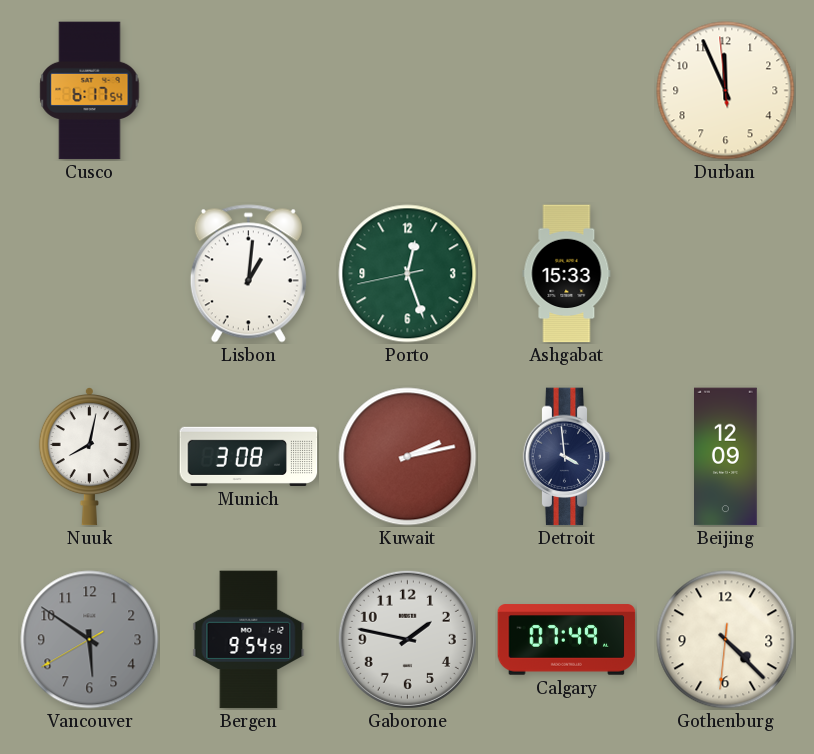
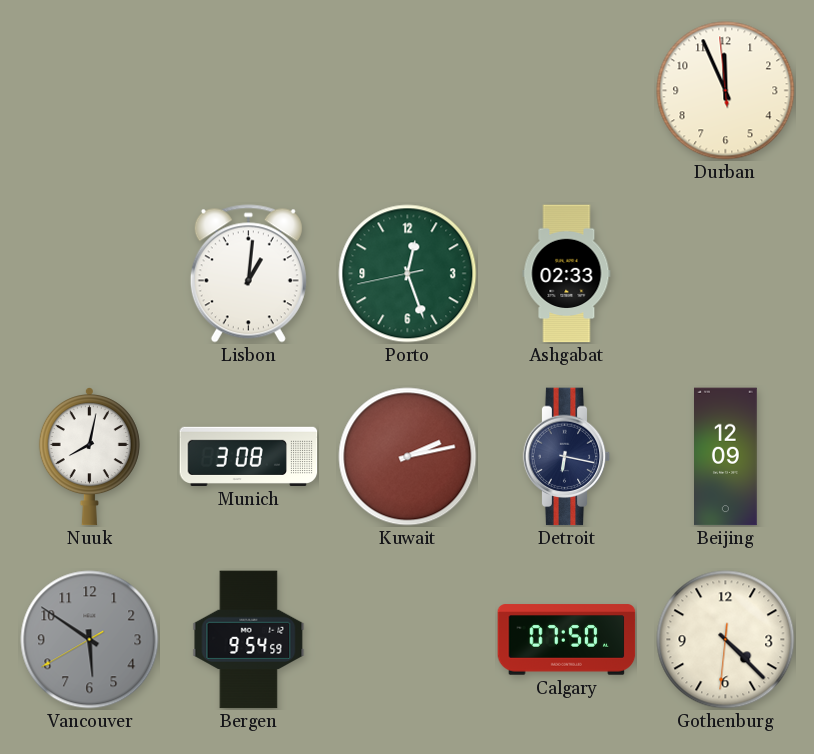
Cusco: 6:17 -> none
Ashgabat: 15:33 -> 02:33
Detroit: 3:59 -> 6:17
Gaborone: 1:47 -> none
Calgary: 07:49 -> 07:50
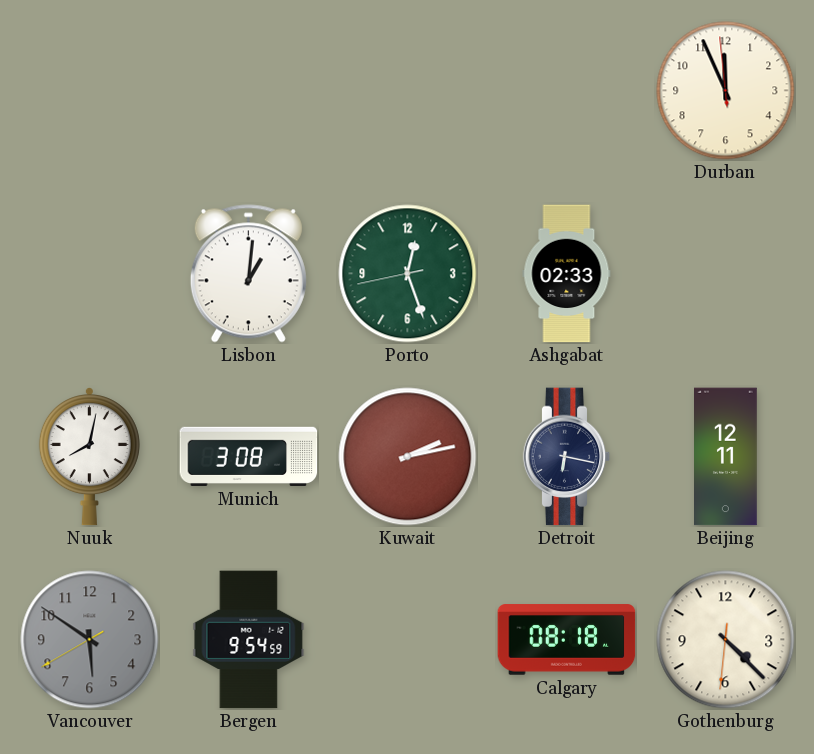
Beijing: 12:09 -> 12:11
Calgary: 07:50 -> 08:18
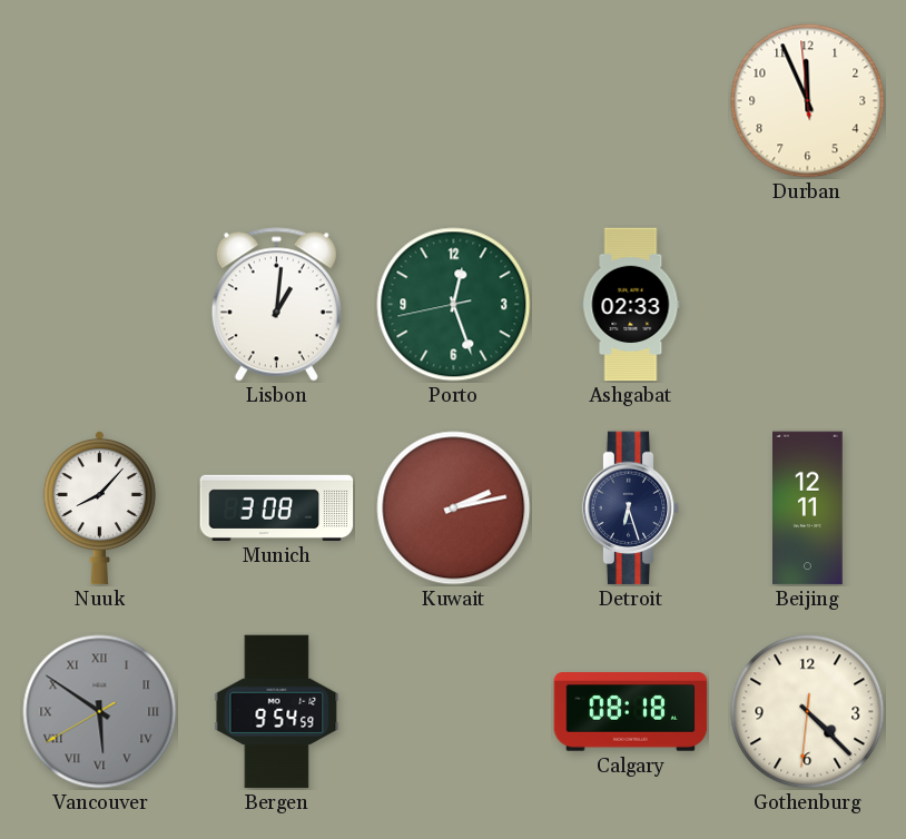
Nuuk: 8:02 -> 8:07
Detroit: 6:17 -> 6:27
Vancouver numerals: Arabic -> Roman
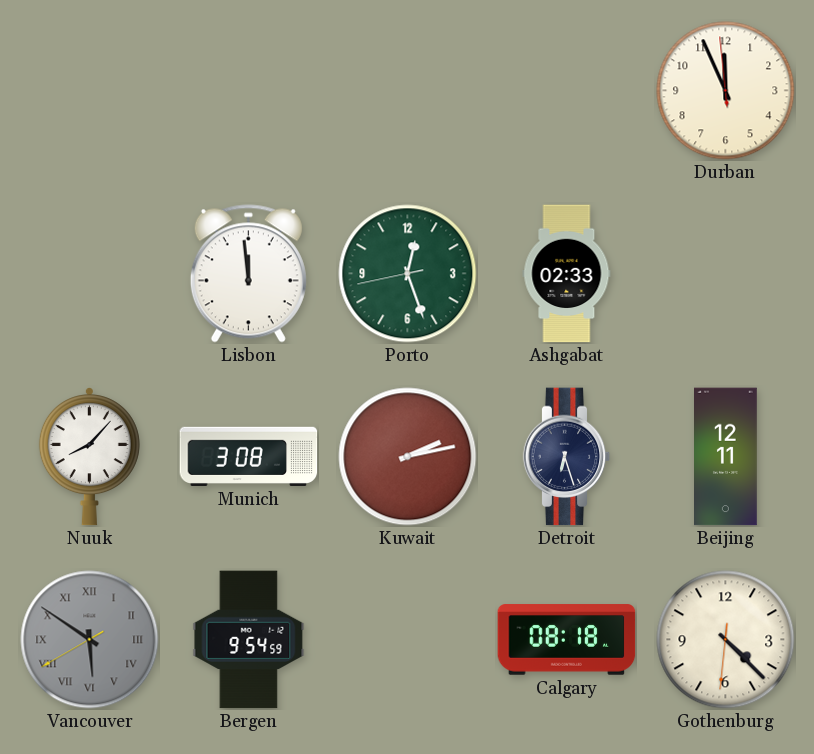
Lisbon: 1:01 -> 11:59
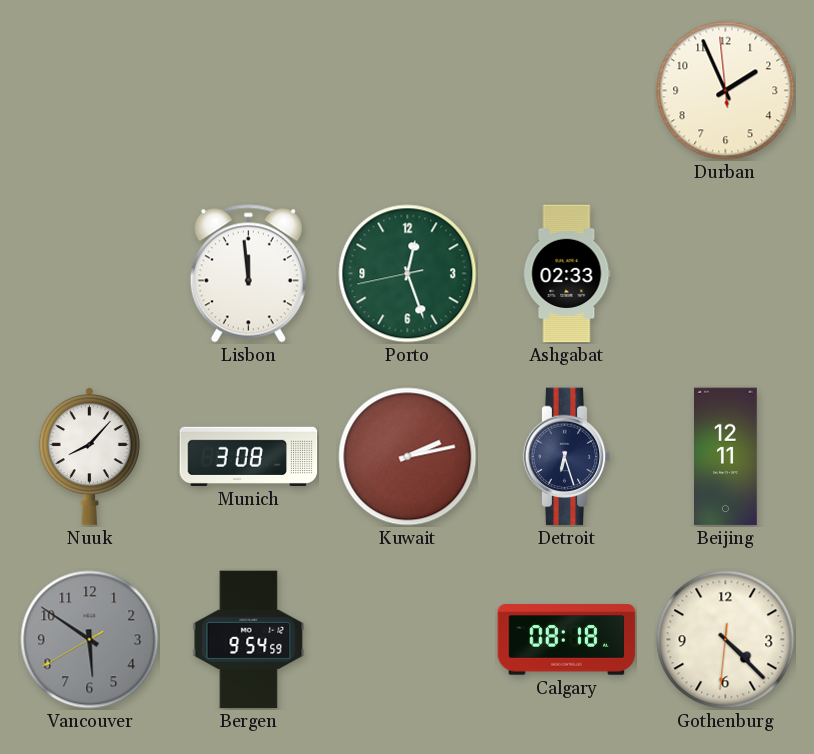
Durban: 11:55 -> 1:55
Vancouver numerals: Roman -> Arabic
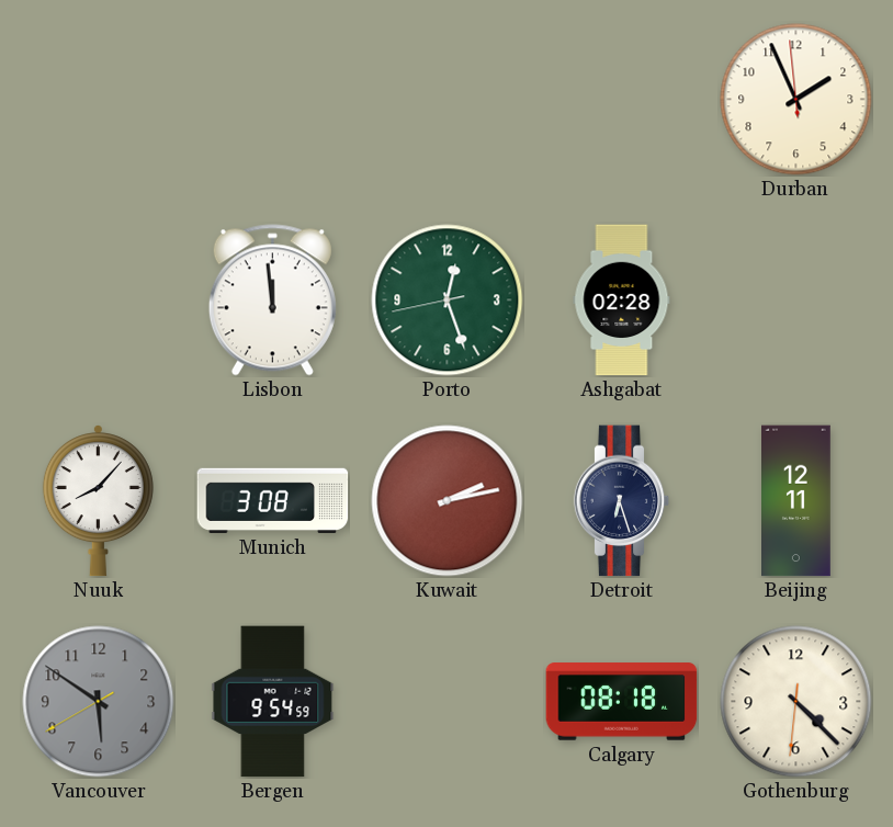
Ashgabat: 02:33 -> 02:28
